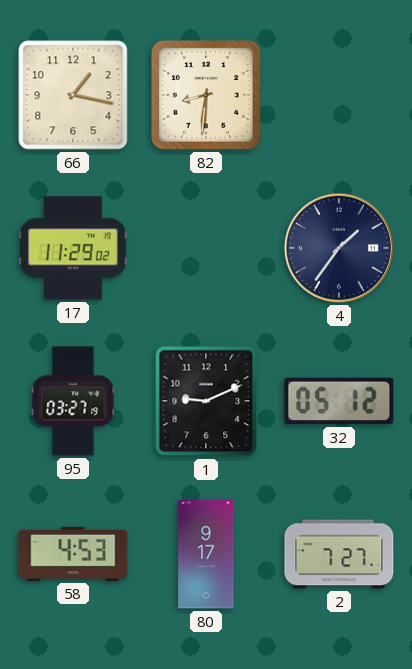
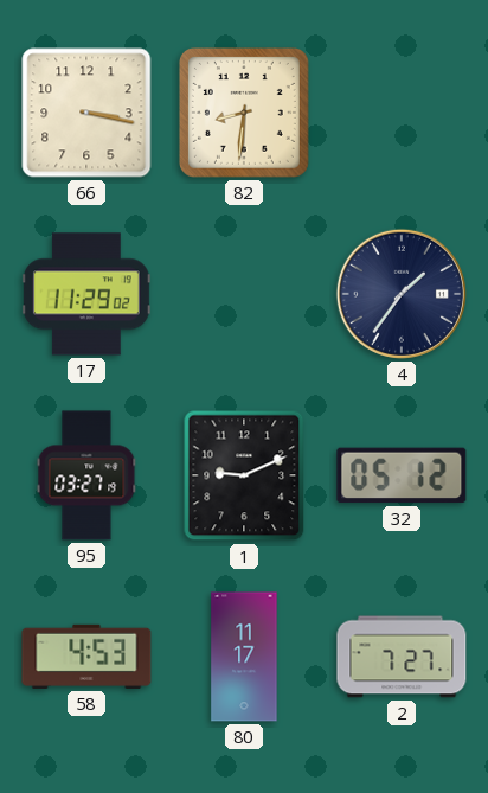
66: 1:17 -> 3:17
80: 9:17 -> 11:17
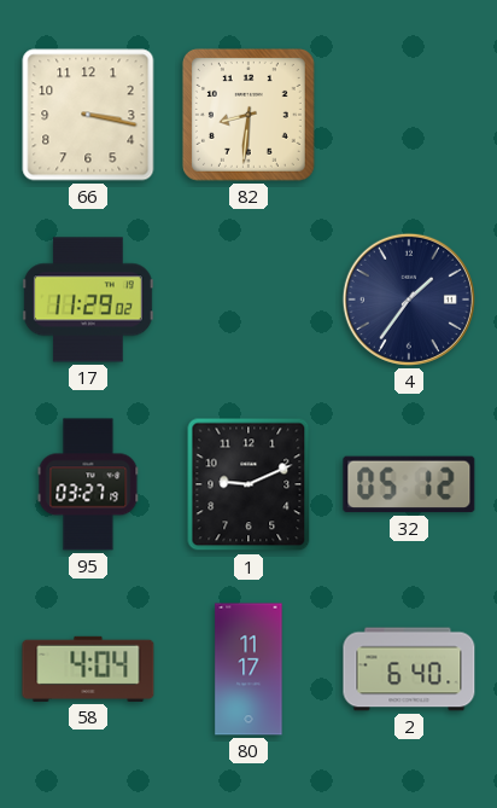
58: 4:53 -> 4:04
2: 7:27 -> 6:40
